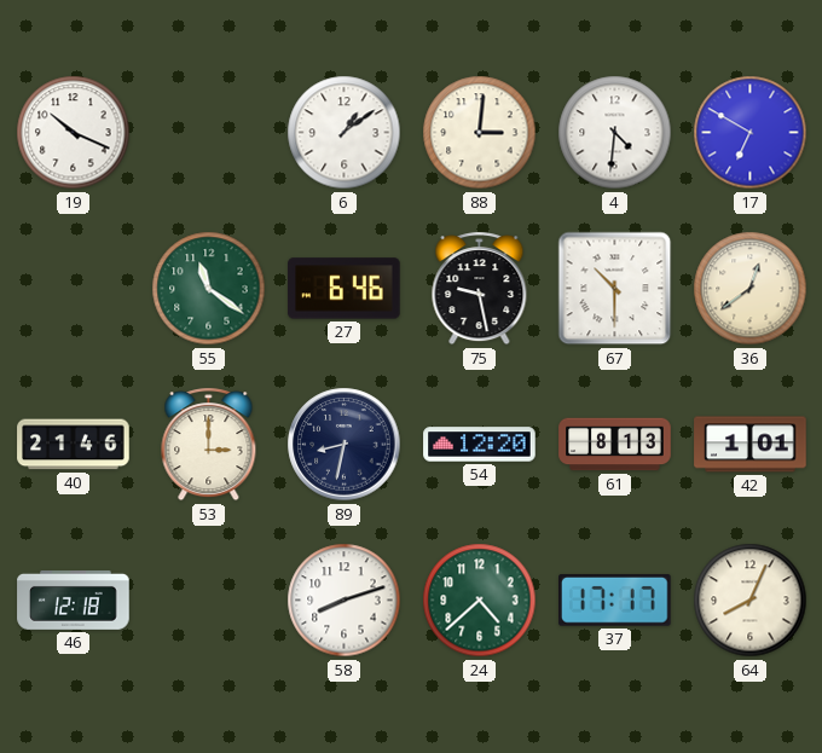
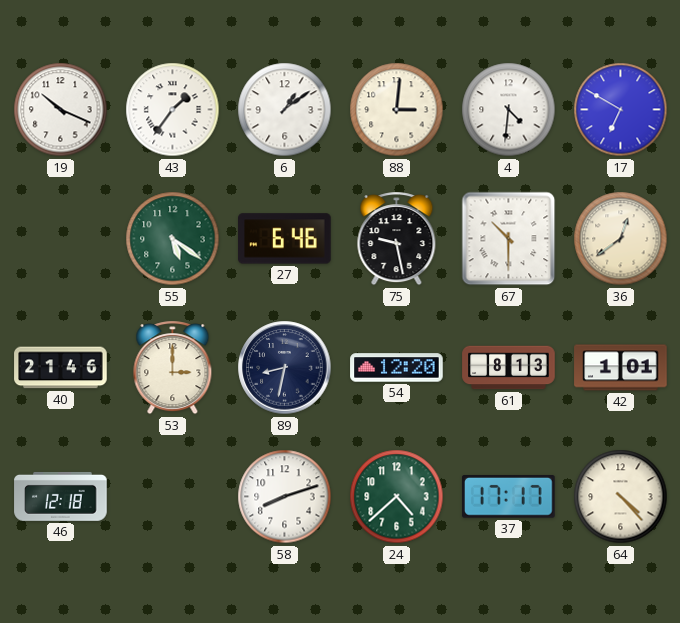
43: none -> 1:36
55: 11:21 -> 5:21
64: 8:04 -> 4:23
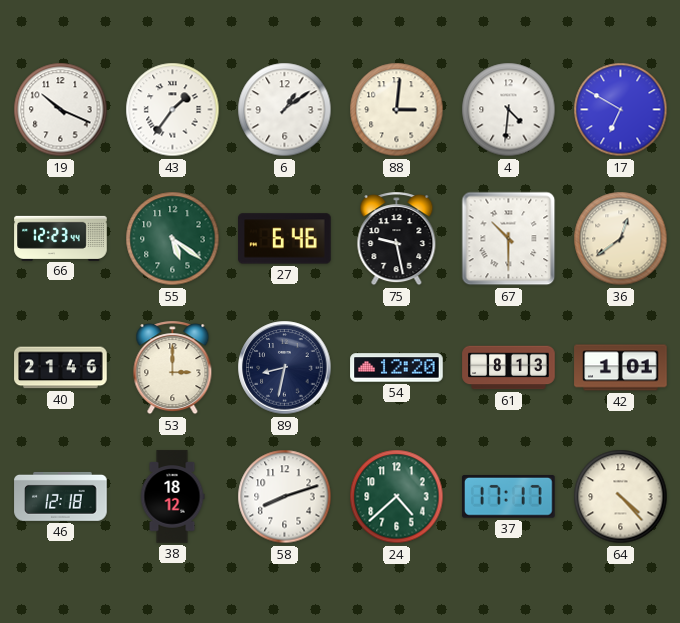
66: none -> 12:23
38: none -> 18:12
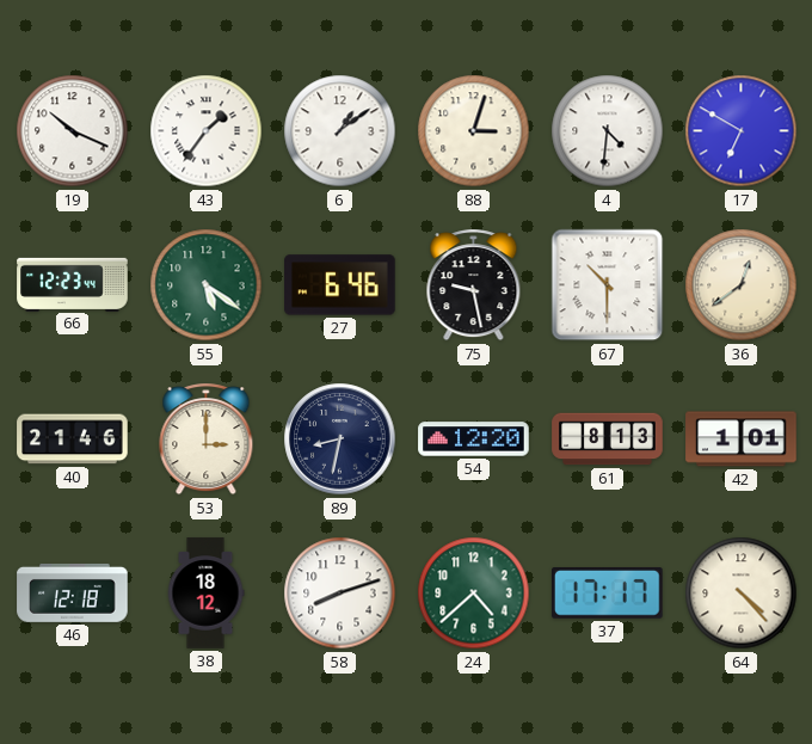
88: 3:01 -> 3:03
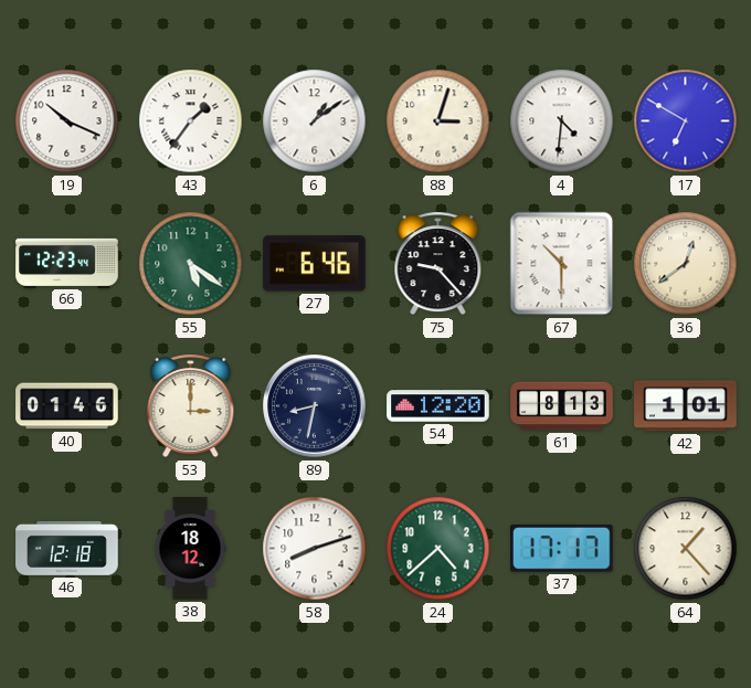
75: 9:28 -> 9:23
40: 21:46 -> 01:46
64: 4:23 -> 1:23
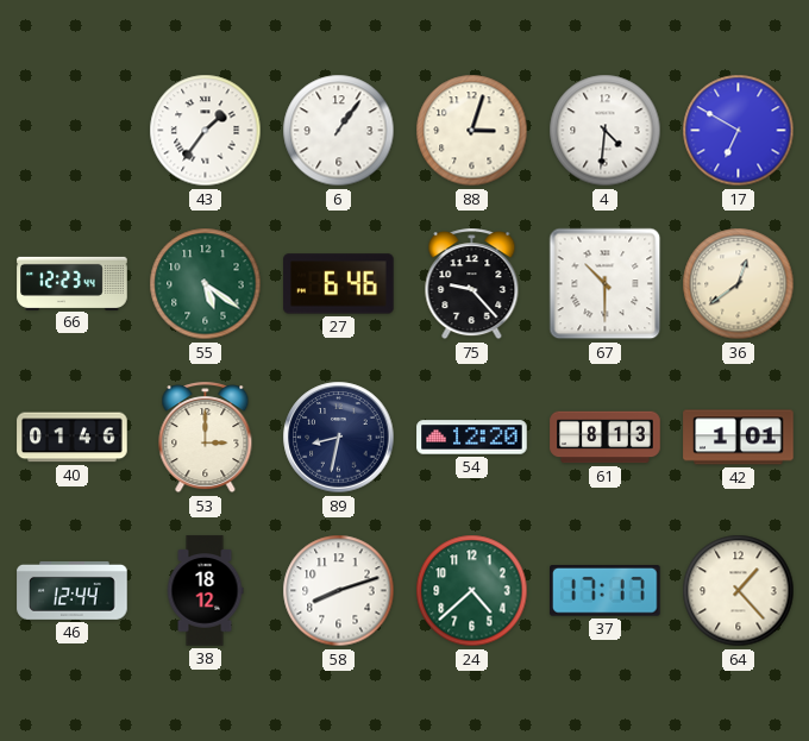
19: 10:19 -> none
6: 1:09 -> 1:06
46: 12:18 -> 12:44
